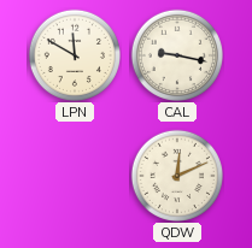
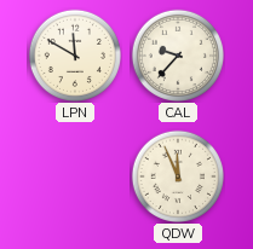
CAL: 9:17 -> 9:37
QDW: 12:11 -> 11:56
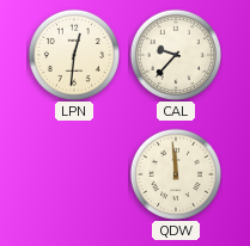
LPN: 11:50 -> 12:31
QDW: 11:56 -> 11:59
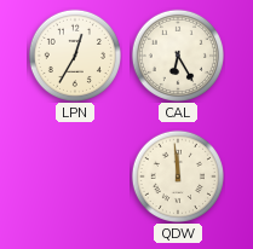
LPN: 12:31 -> 12:35
CAL: 9:37 -> 6:25
